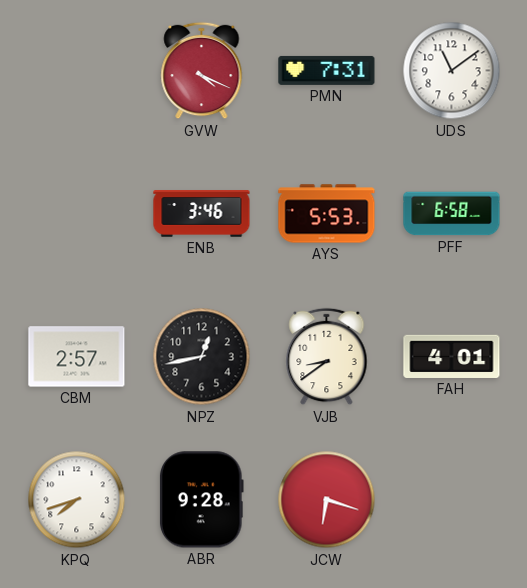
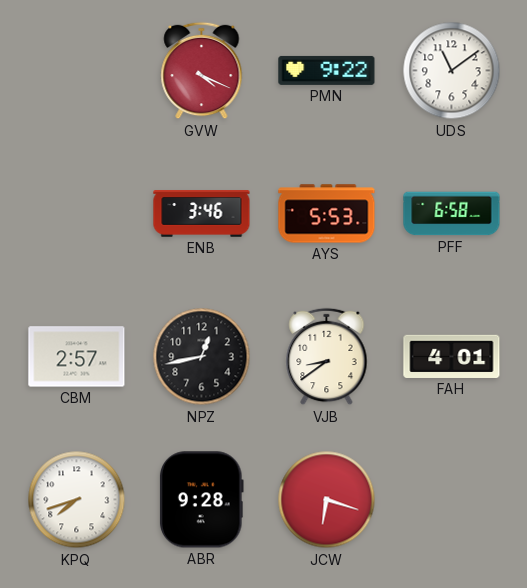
PMN: 7:31 -> 9:22
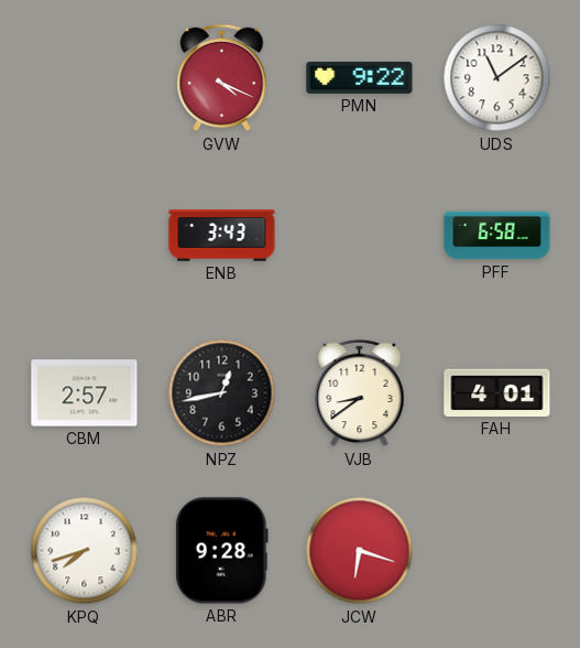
ENB: 3:46 -> 3:43
AYS: 5:53 -> none
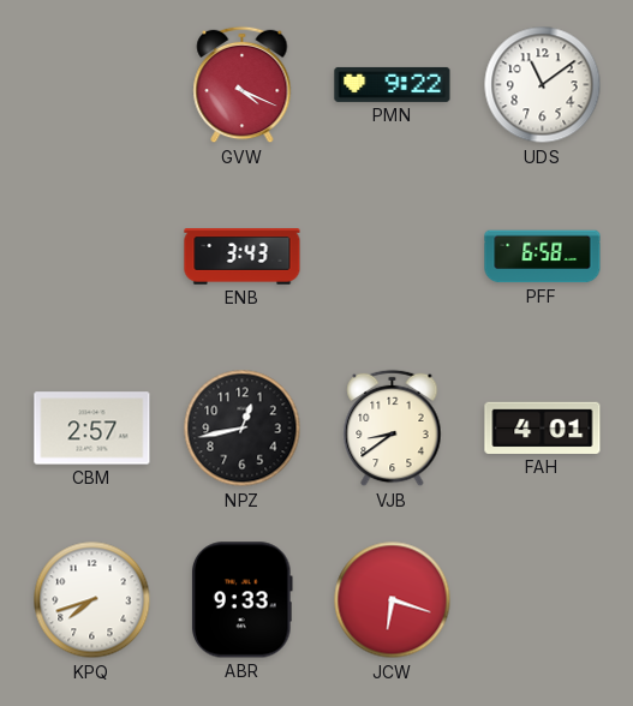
ABR: 9:28 -> 9:33
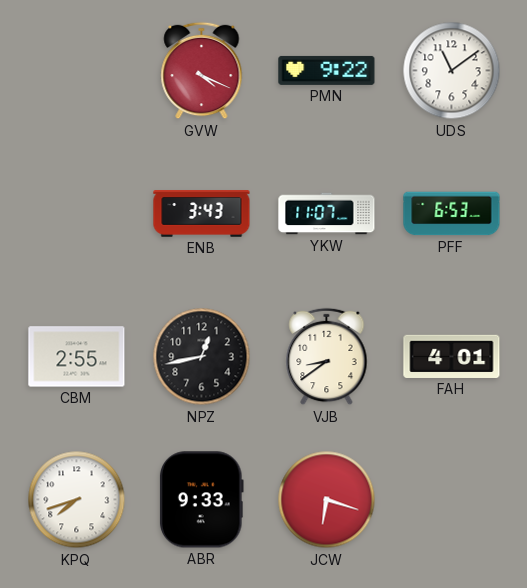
YKW: none -> 11:07
PFF: 6:58 -> 6:53
CBM: 2:57 -> 2:55
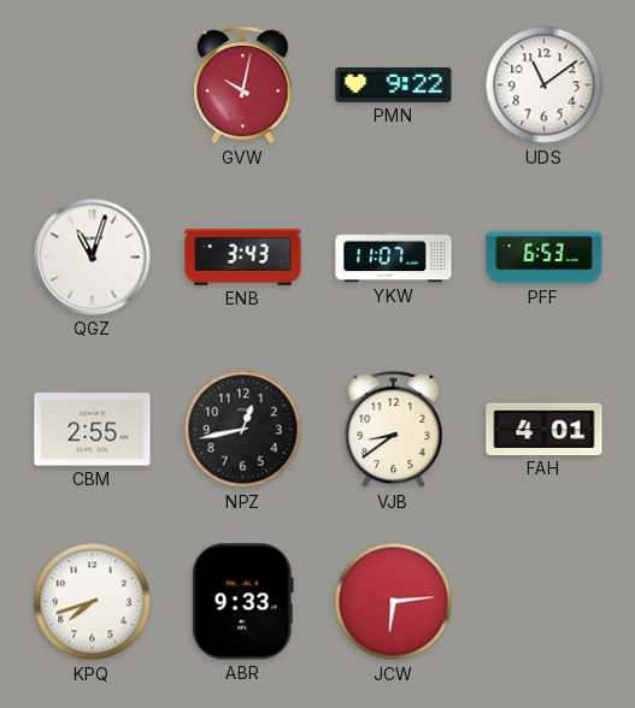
GVW: 4:19 -> 10:02
QGZ: none -> 11:03
JCW: 6:18 -> 6:14
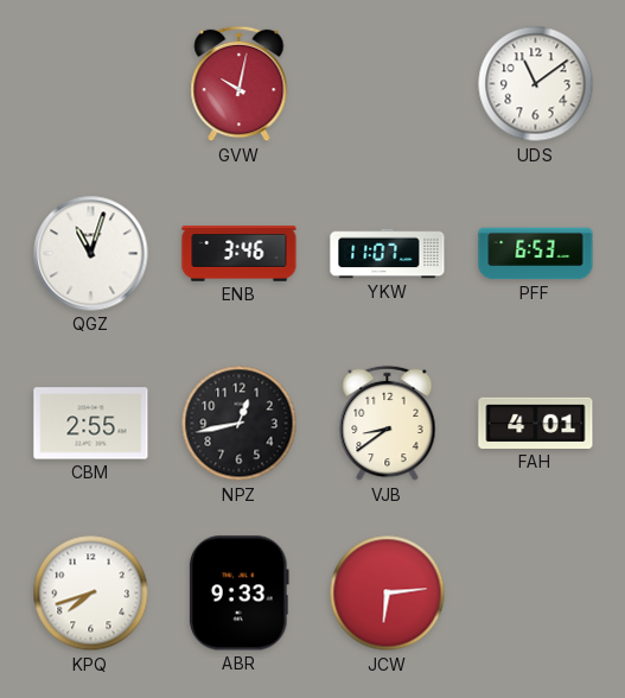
PMN: 9:22 -> none
ENB: 3:43 -> 3:46
